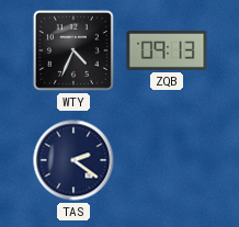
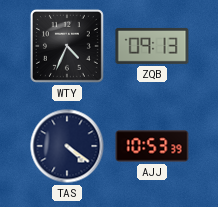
TAS: 2:21 -> 4:21
AJJ: none -> 10:53
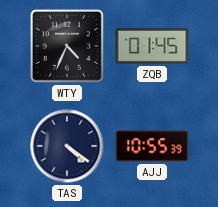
ZQB: 09:13 -> 01:45
AJJ: 10:53 -> 10:55
